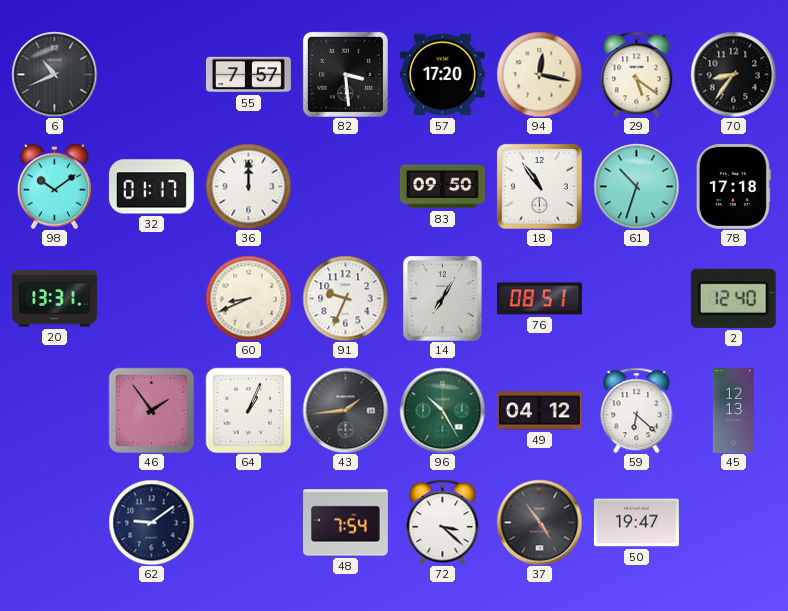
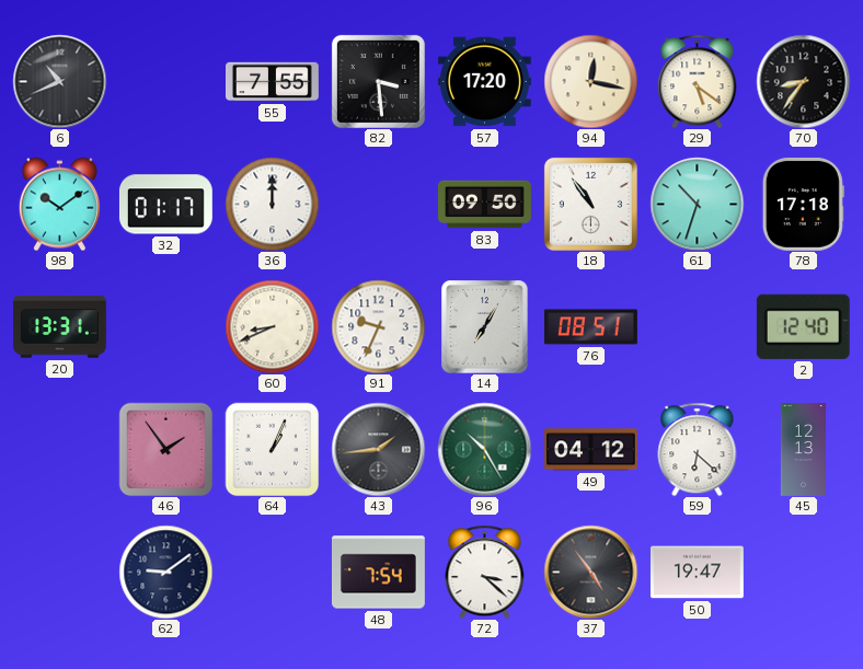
55: 7:57 -> 7:55
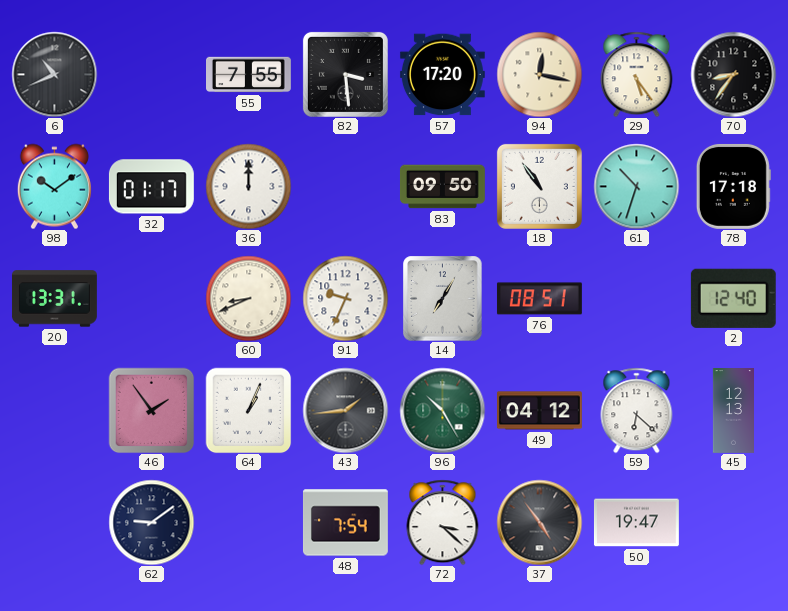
29: 5:21 -> 5:24
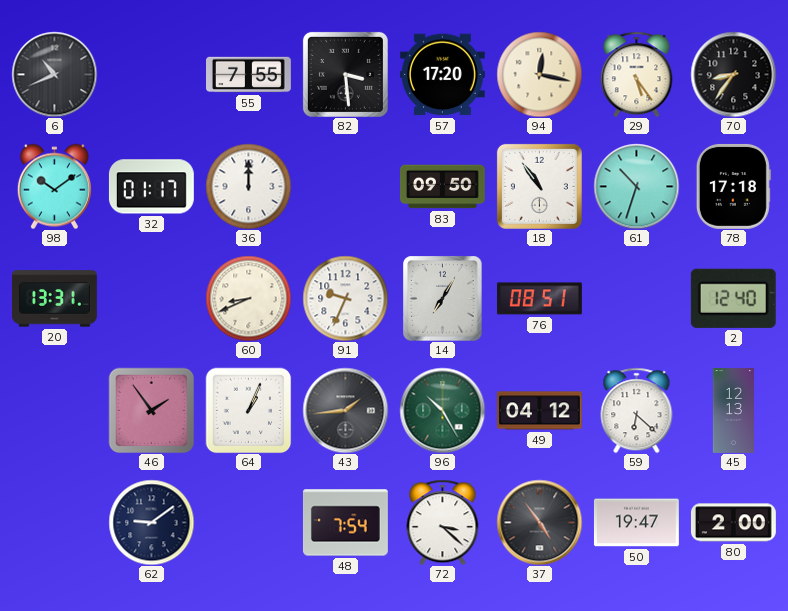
80: none -> 2:00
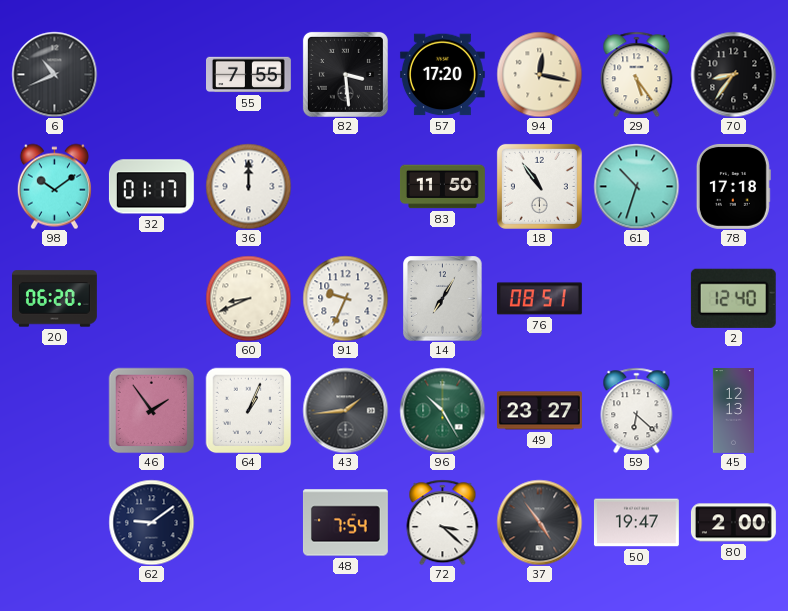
83: 09:50 -> 11:50
20: 13:31 -> 06:20
49: 04:12 -> 23:27
